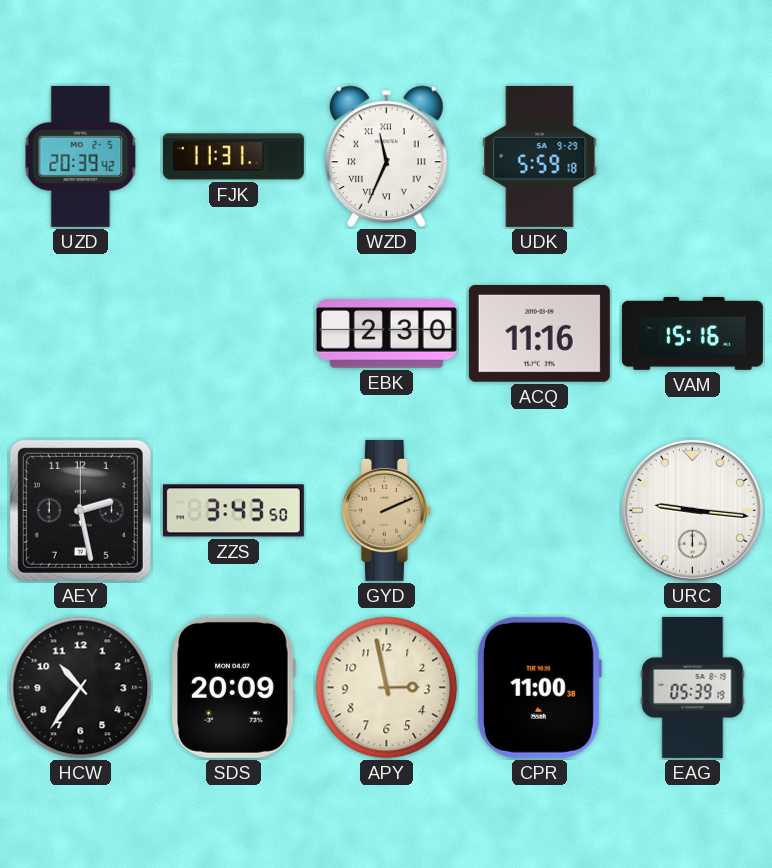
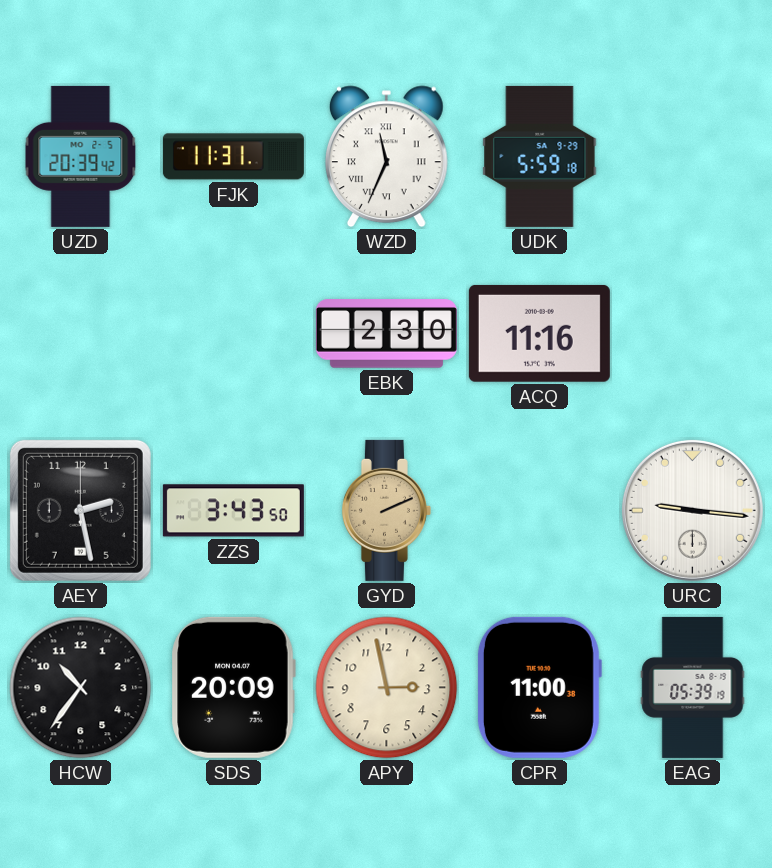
VAM: 15:16 -> none
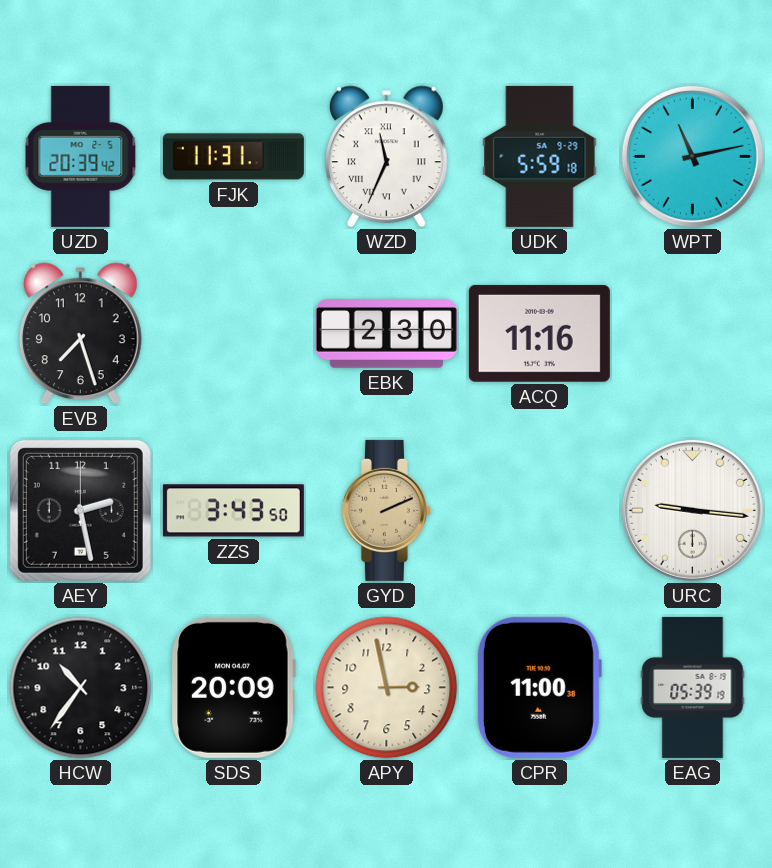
WPT: none -> 11:13
EVB: none -> 7:27
